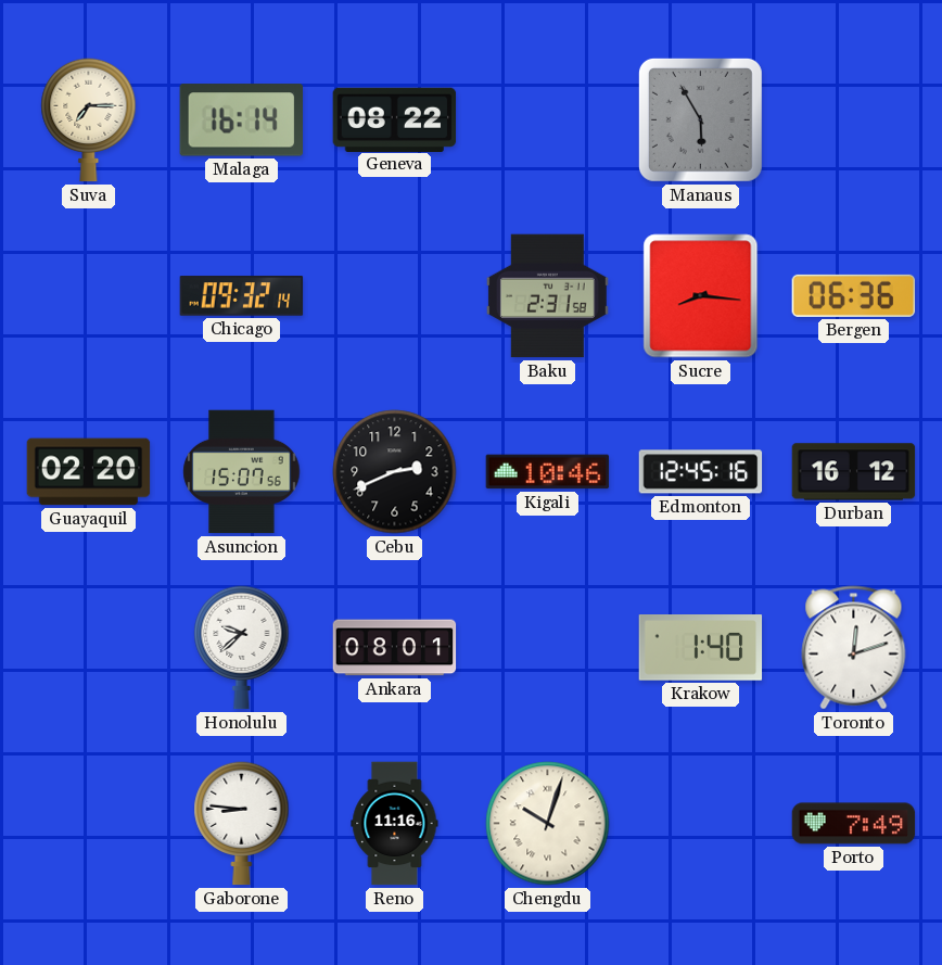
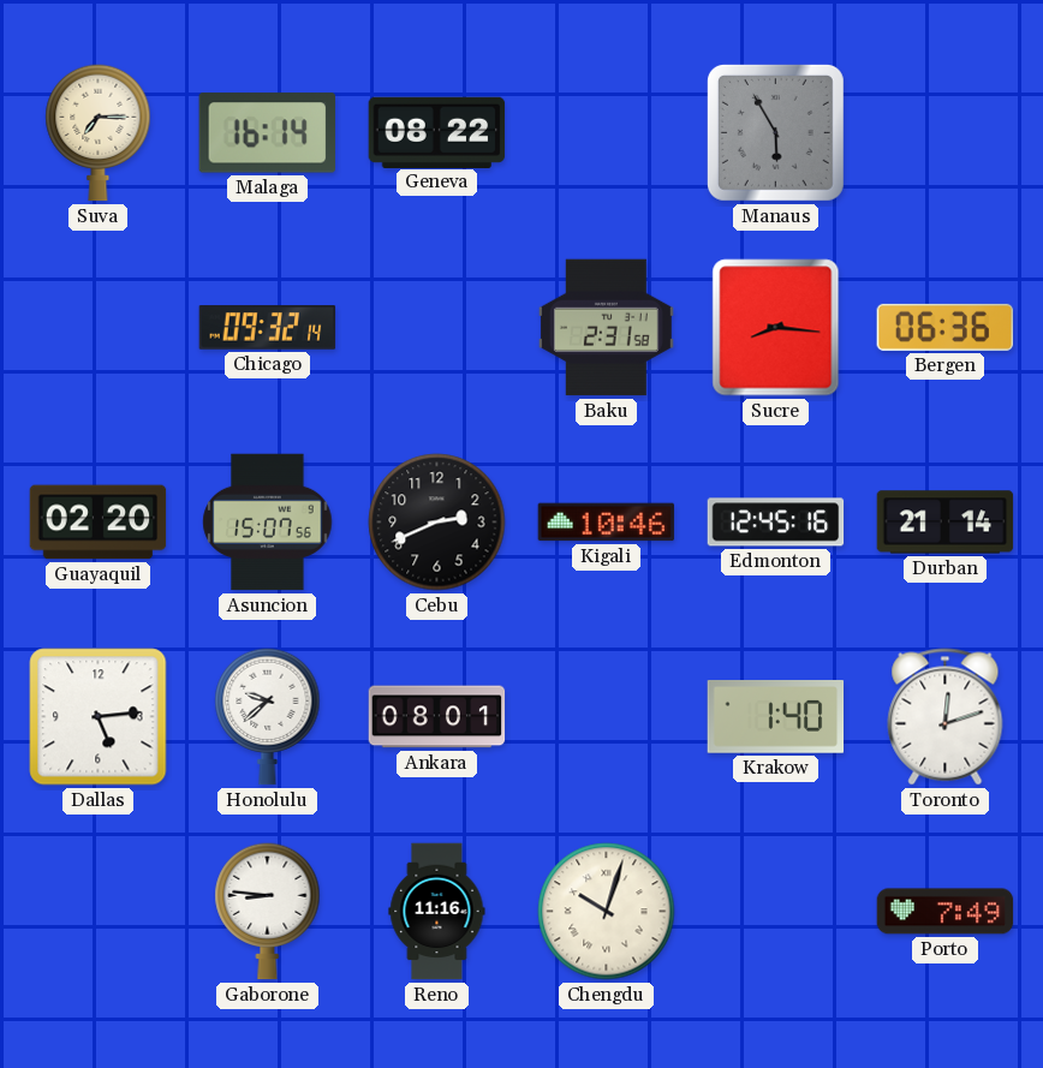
Durban: 16:12 -> 21:14
Dallas: none -> 5:14
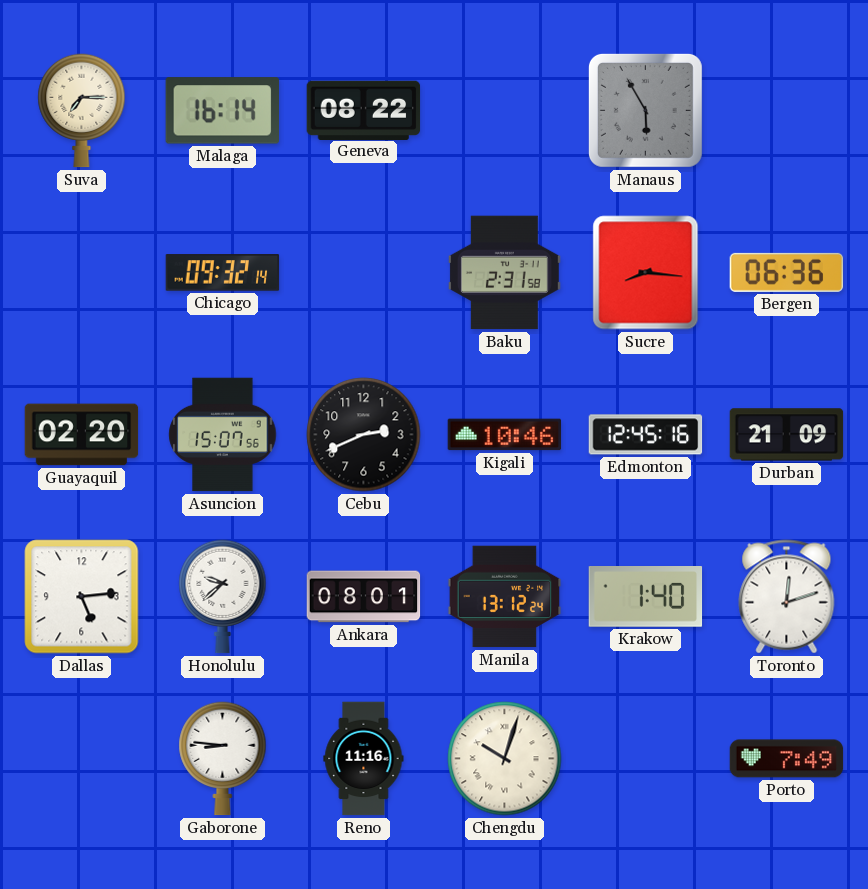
Durban: 21:14 -> 21:09
Manila: none -> 13:12
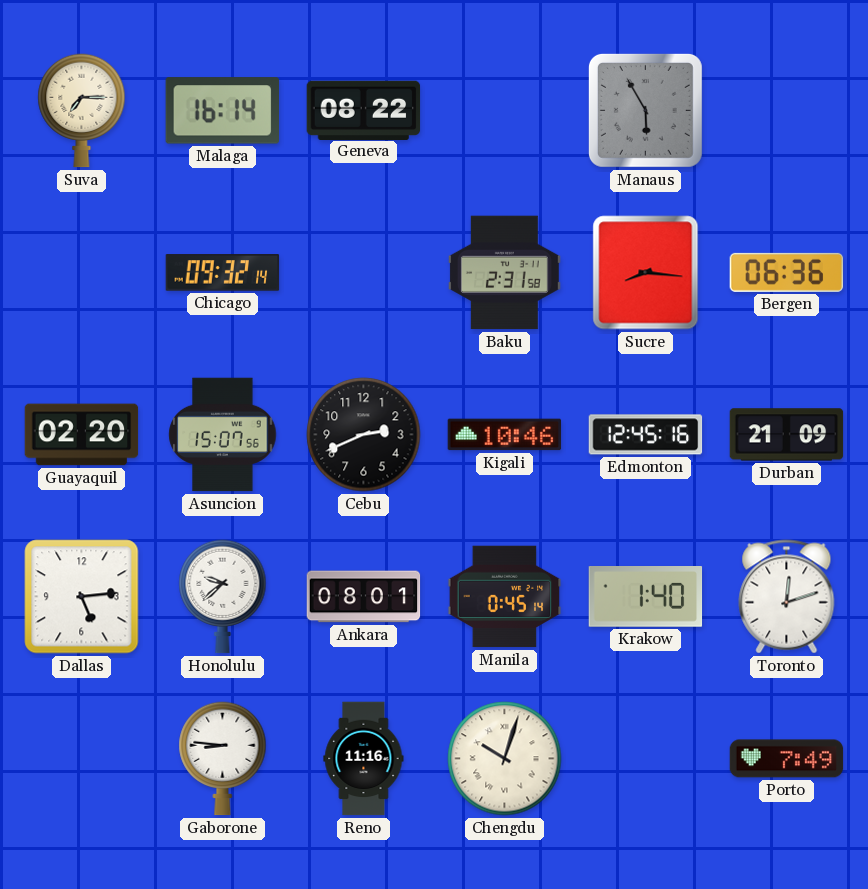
Manila: 13:12 -> 0:45
